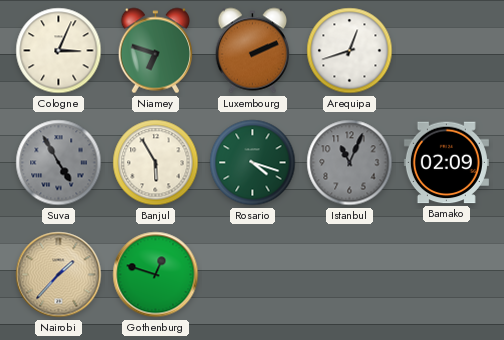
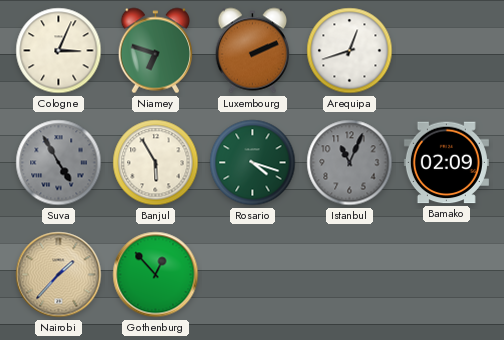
Gothenburg: 12:48 -> 12:53
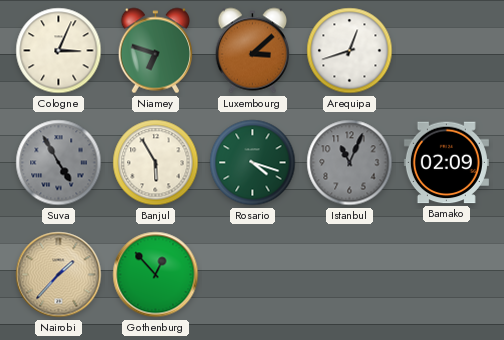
Luxembourg: 2:11 -> 3:08
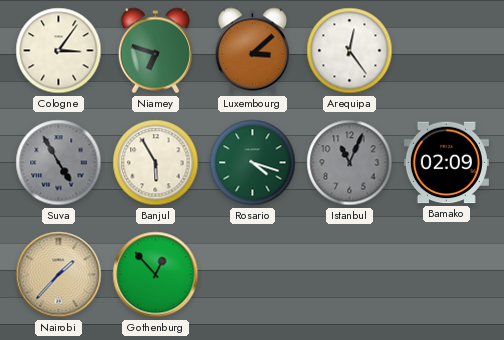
Cologne: 3:04 -> 3:06
Arequipa: 12:42 -> 12:24
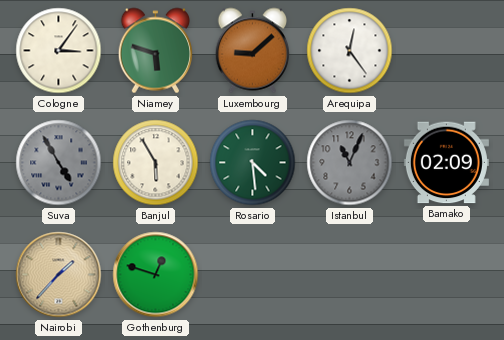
Niamey: 6:48 -> 5:48
Luxembourg: 3:08 -> 9:08
Rosario: 4:18 -> 4:29
Gothenburg: 12:53 -> 12:48
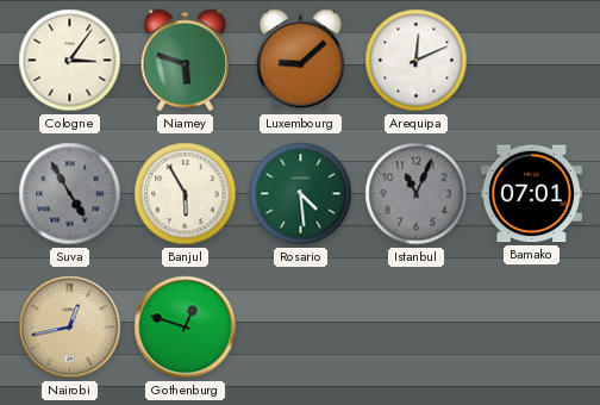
Arequipa: 12:24 -> 12:11
Bamako: 02:09 -> 07:01
Nairobi: 1:37 -> 12:43
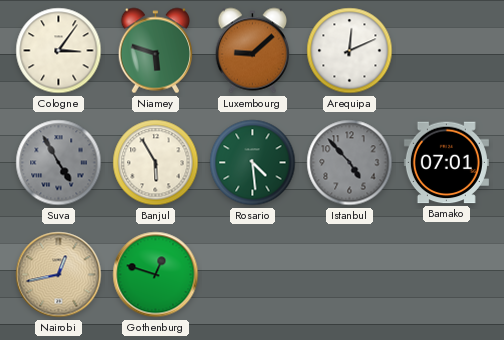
Istanbul: 11:04 -> 4:53
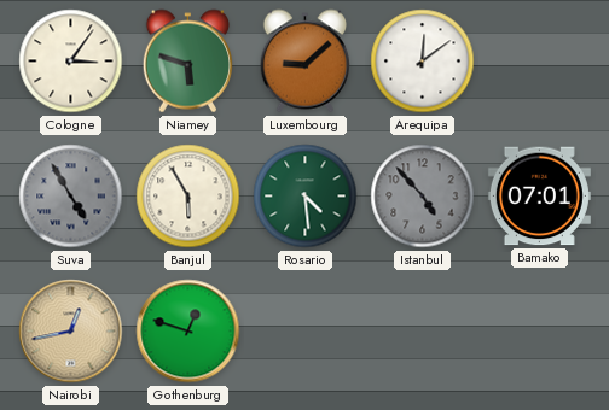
Arequipa: 12:11 -> 12:09
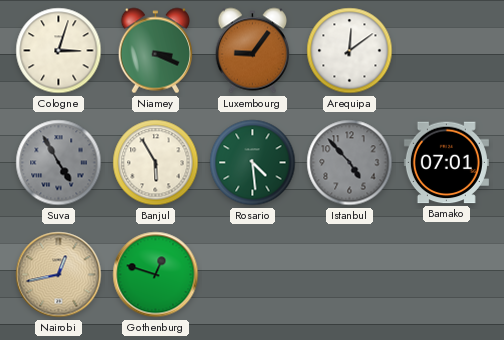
Cologne: 3:06 -> 3:03
Niamey: 5:48 -> 3:19
Luxembourg: 9:08 -> 9:06
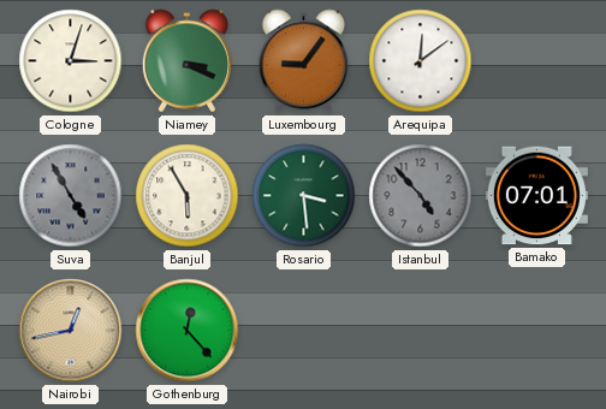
Rosario: 4:29 -> 3:29
Gothenburg: 12:48 -> 12:23
